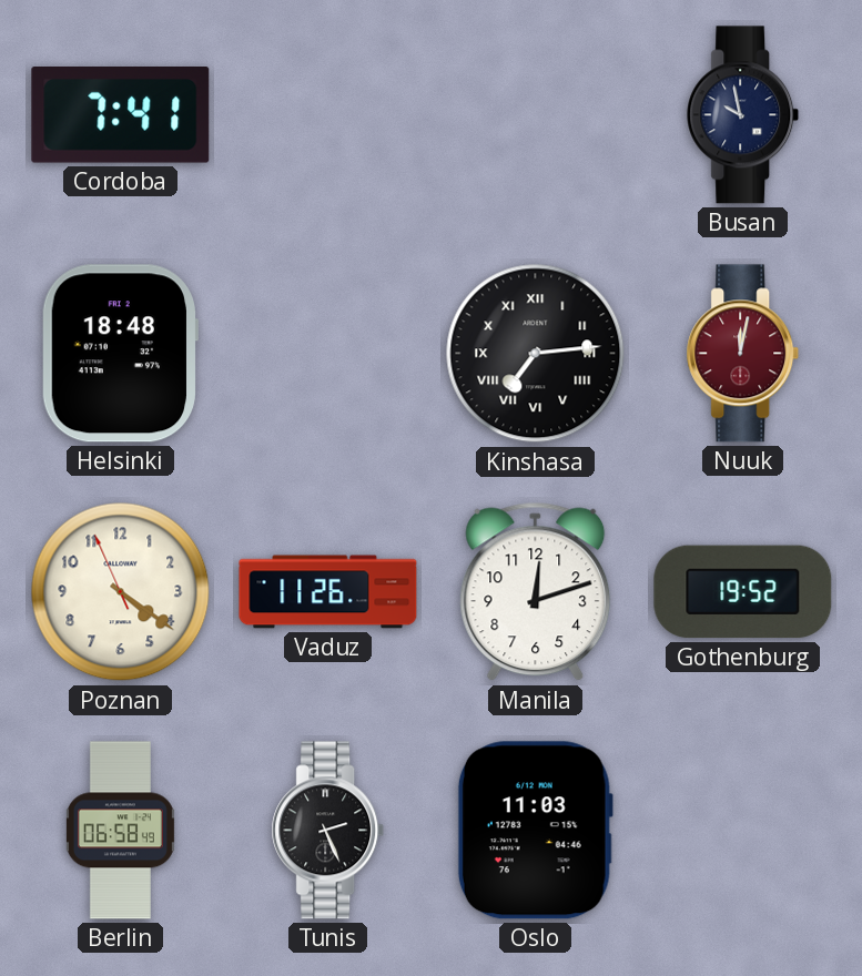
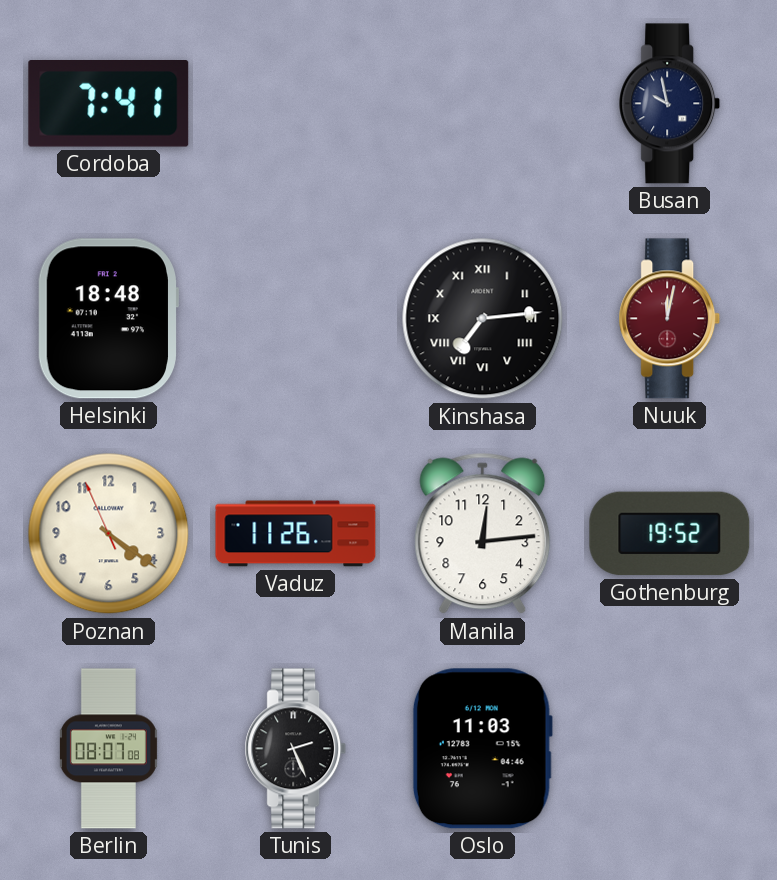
Manila: 12:12 -> 12:14
Berlin: 06:58 -> 08:07
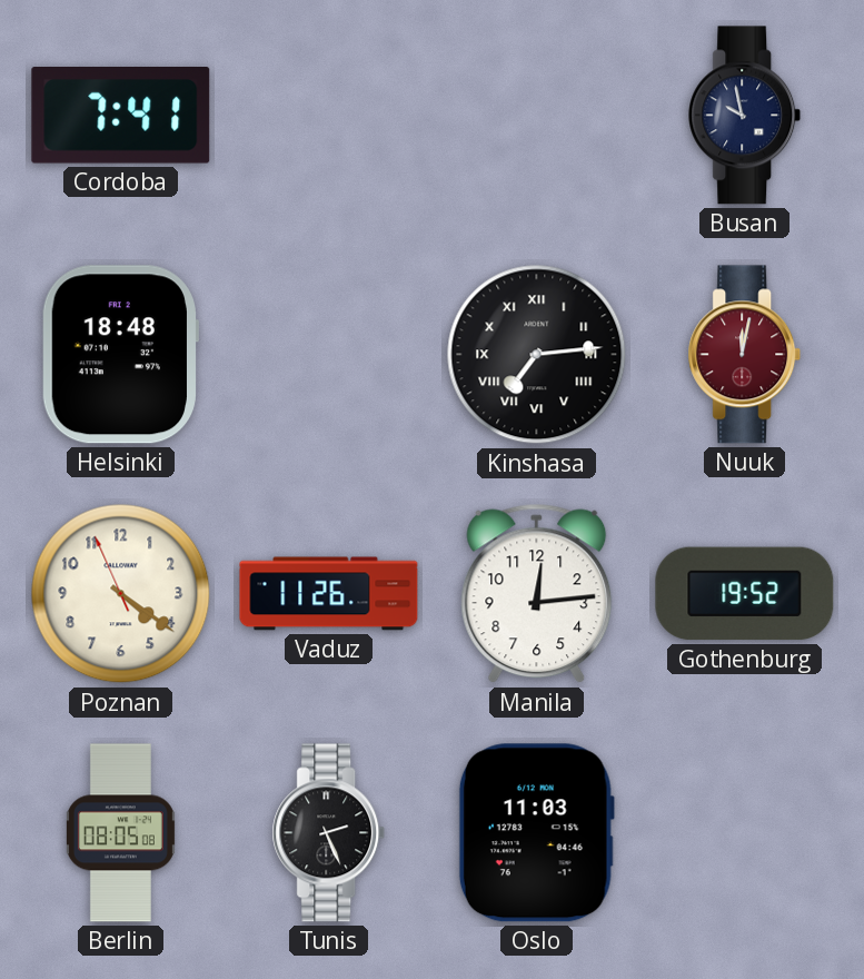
Berlin: 08:07 -> 08:05
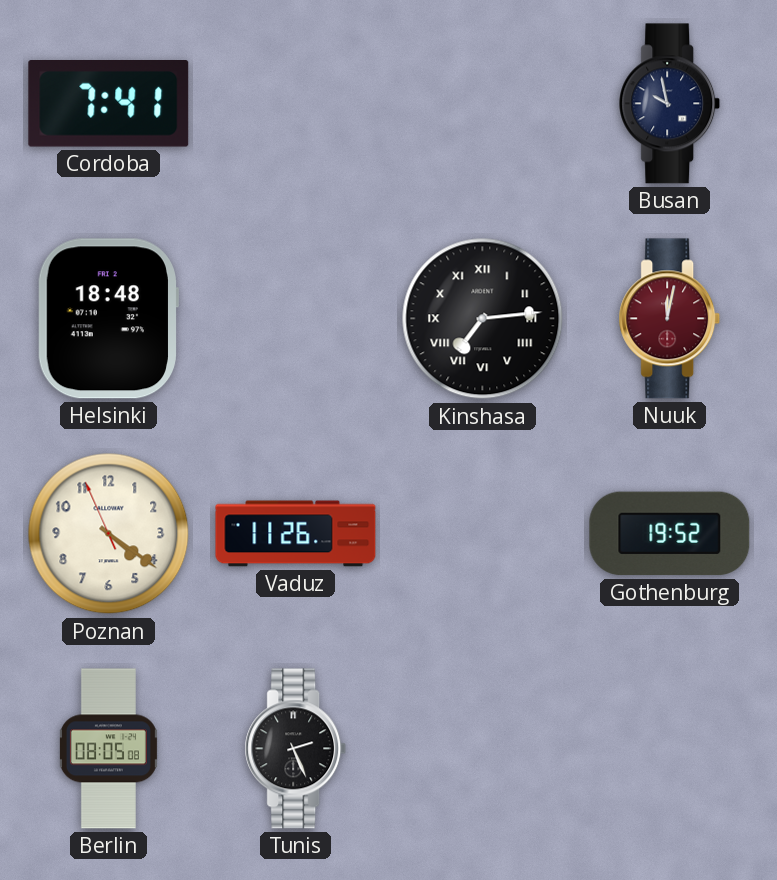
Manila: 12:14 -> none
Oslo: 11:03 -> none
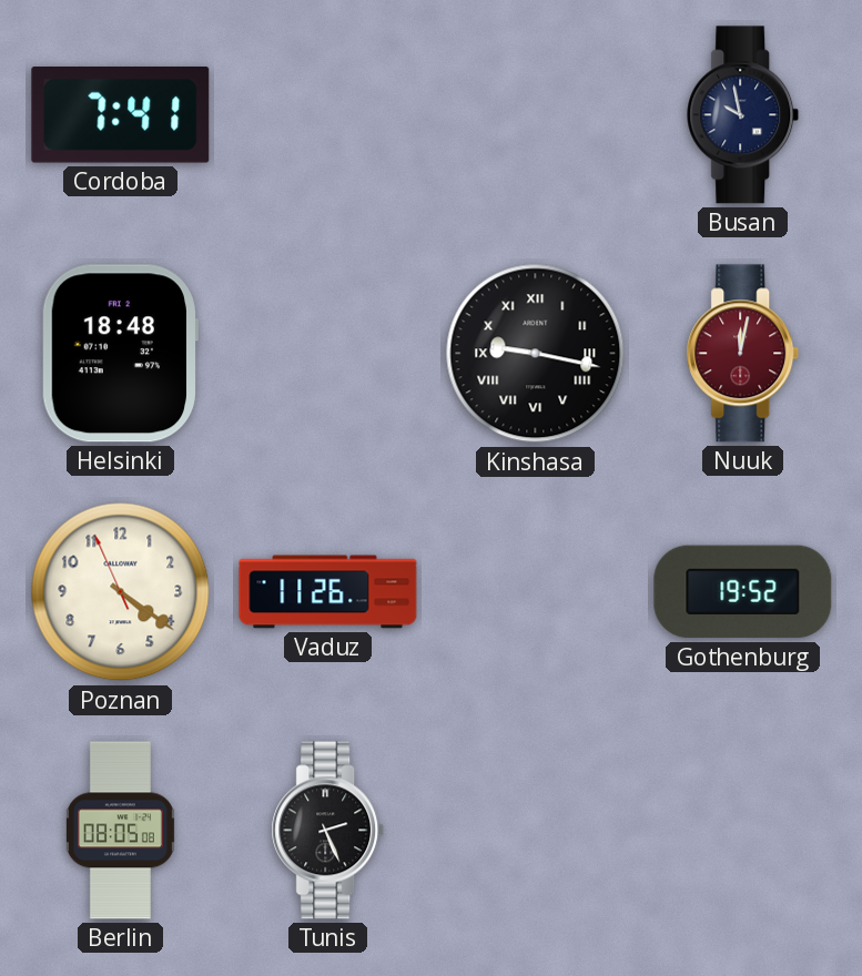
Kinshasa: 7:14 -> 9:17
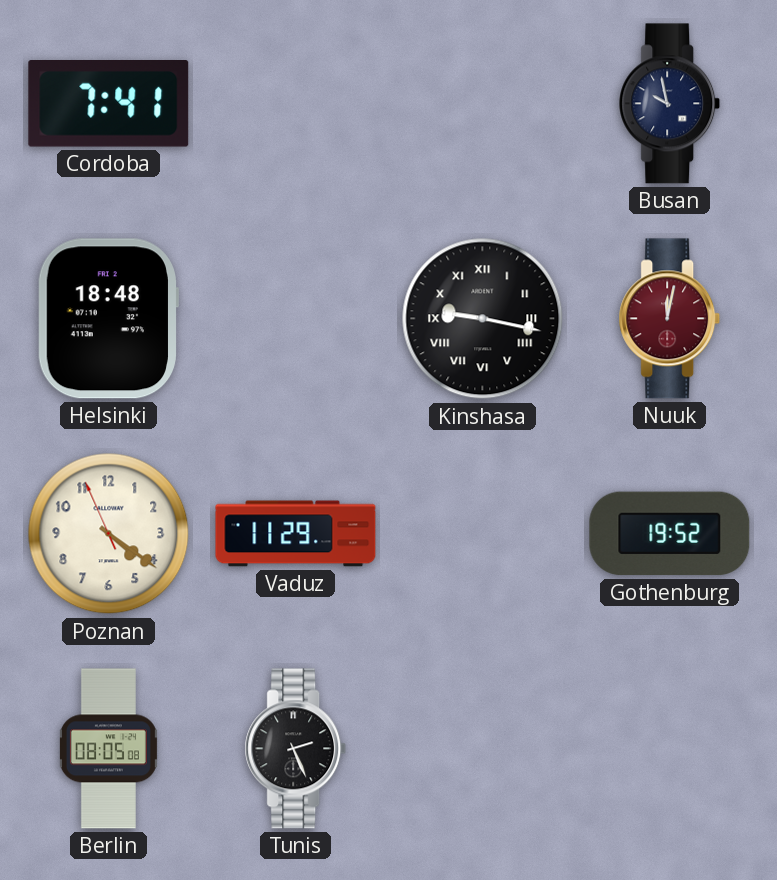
Vaduz: 11:26 -> 11:29
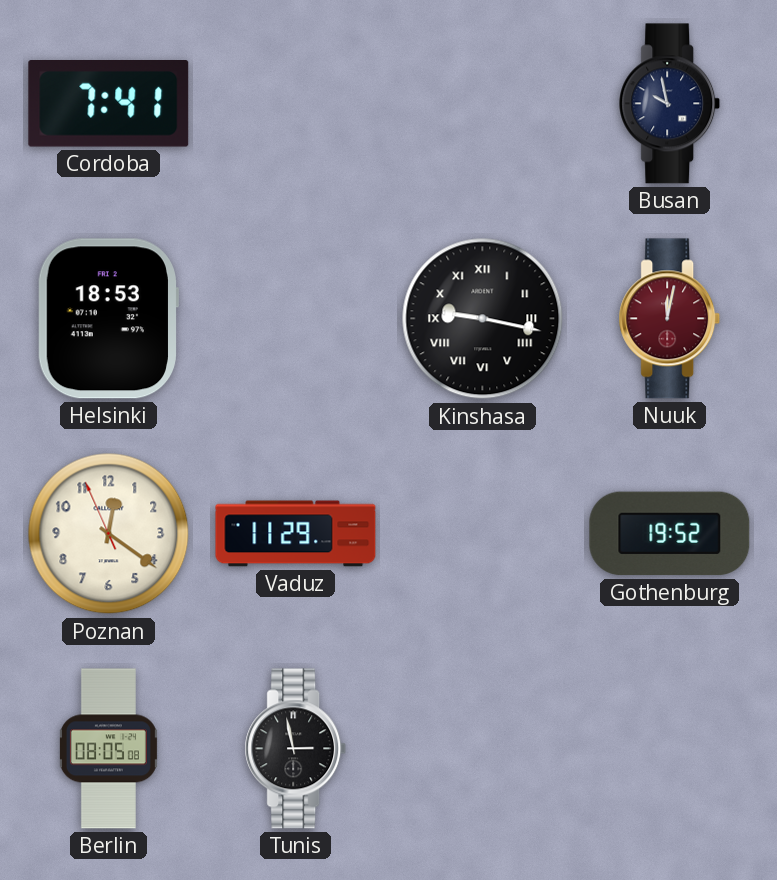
Helsinki: 18:48 -> 18:53
Poznan: 4:20 -> 12:20
Tunis: 2:26 -> 2:58
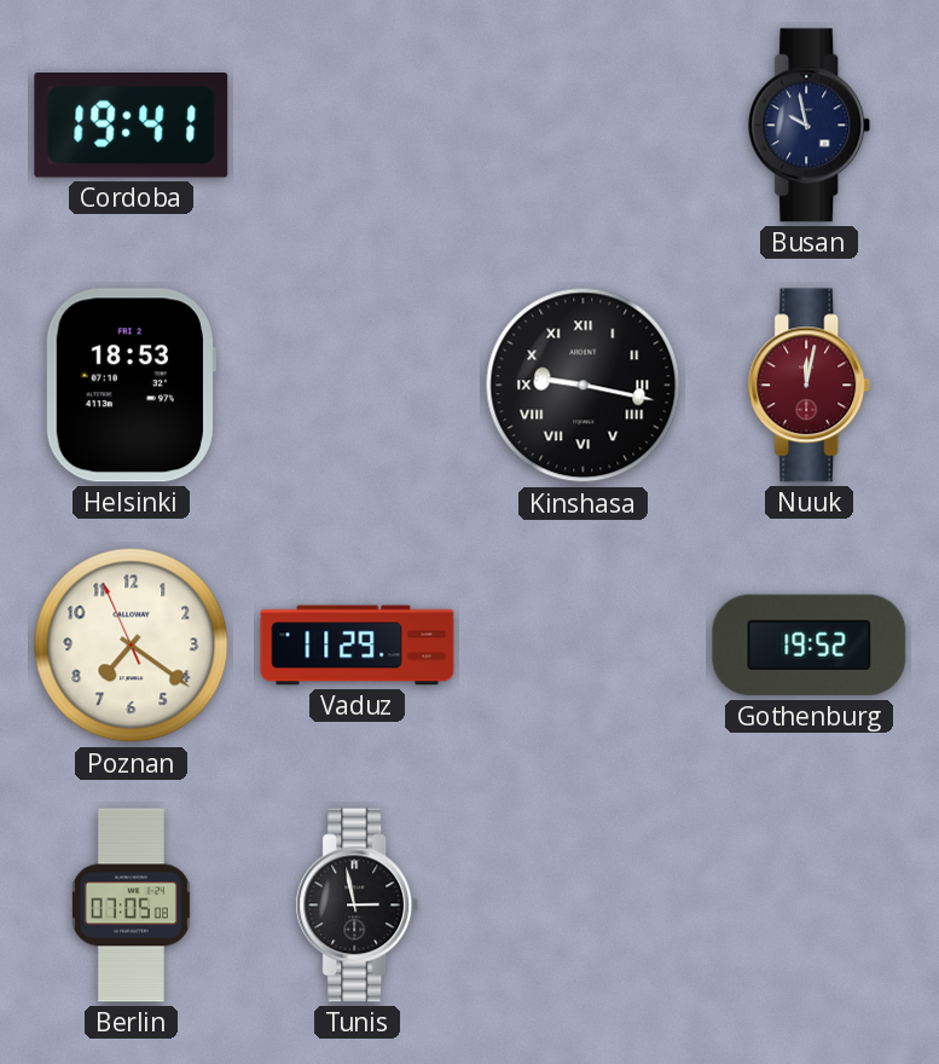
Cordoba: 7:41 -> 19:41
Poznan: 12:20 -> 7:20
Berlin: 08:05 -> 07:05
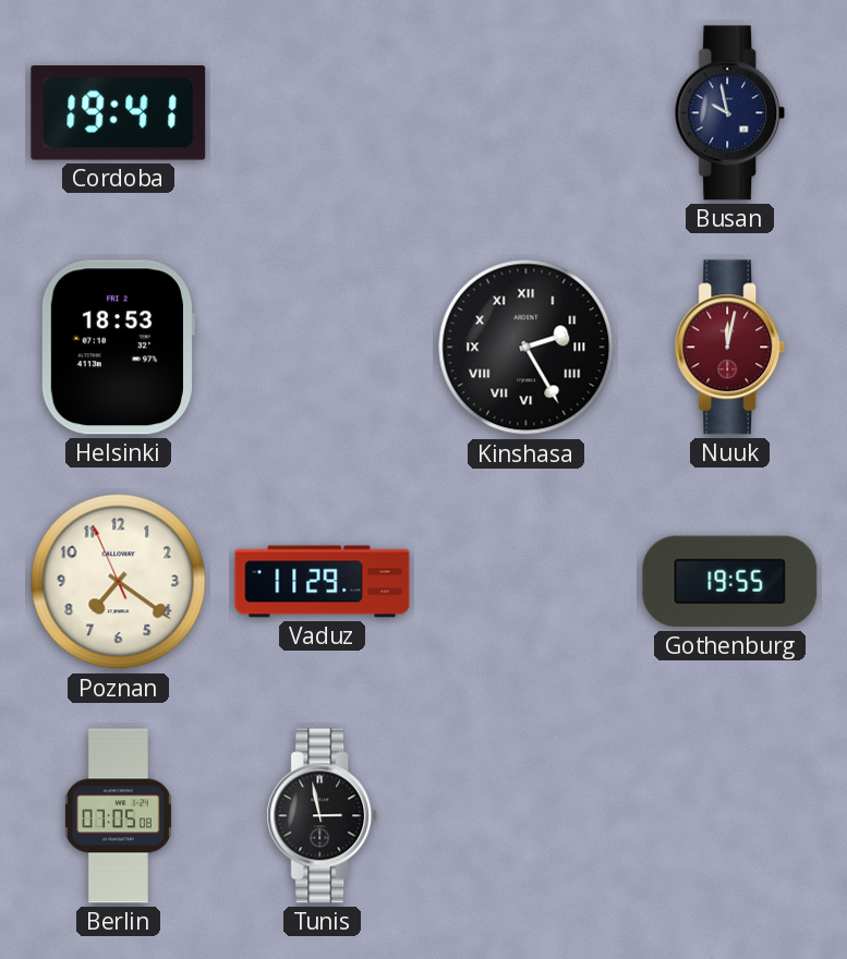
Kinshasa: 9:17 -> 2:25
Gothenburg: 19:52 -> 19:55
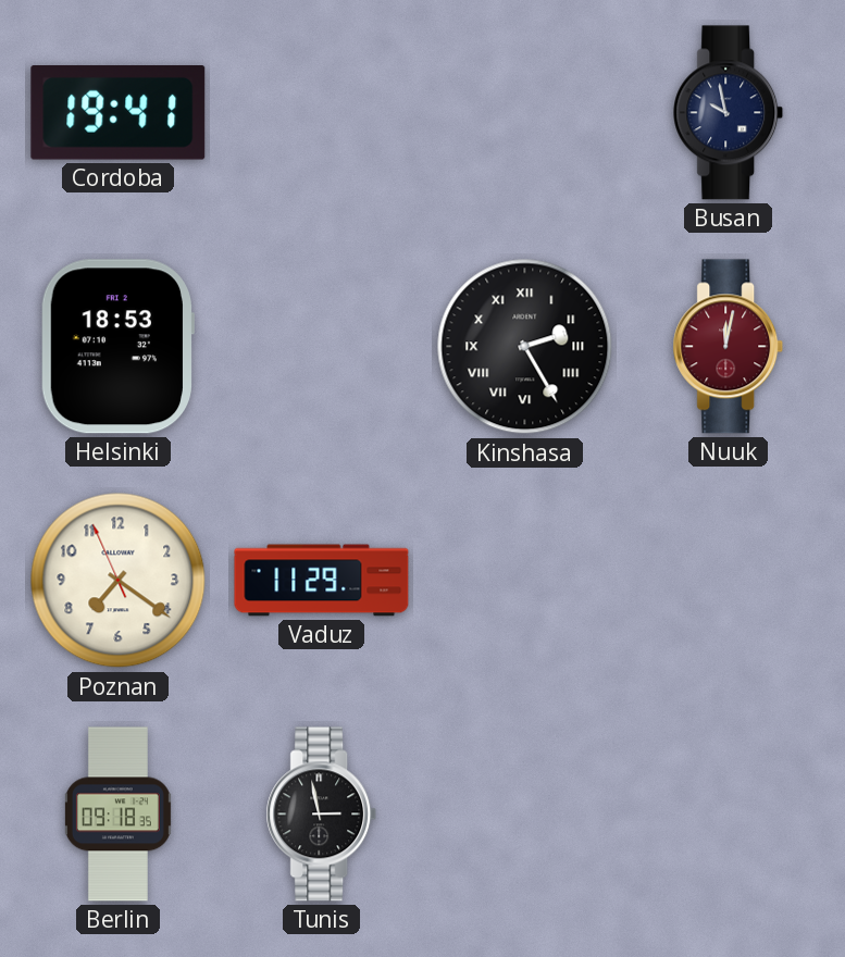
Gothenburg: 19:55 -> none
Berlin: 07:05 -> 09:18
